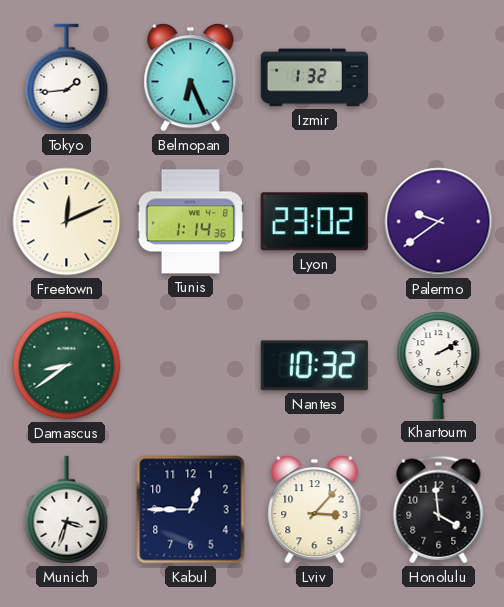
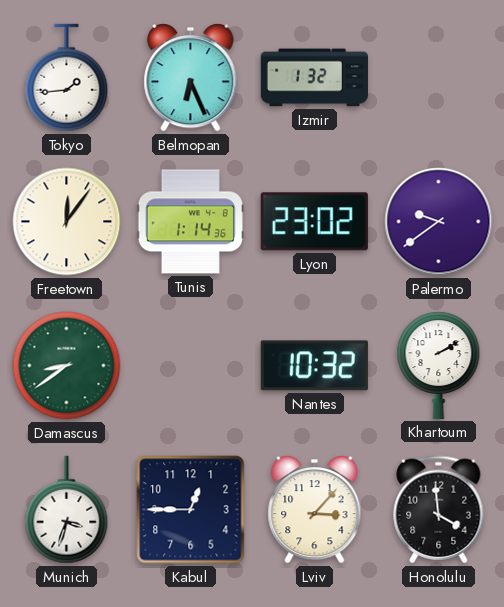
Freetown: 12:11 -> 12:06
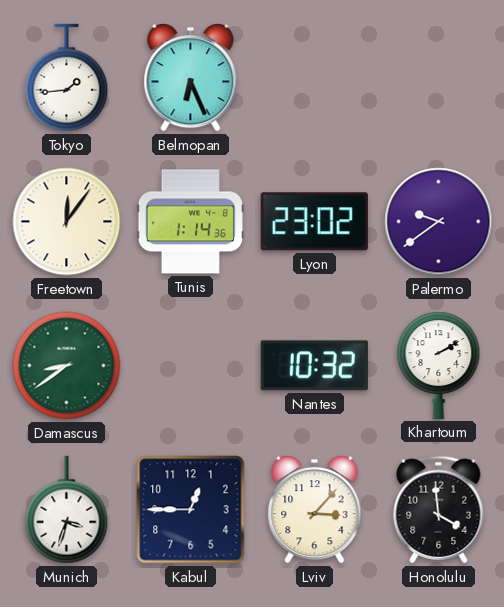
Izmir: 1:32 -> none
